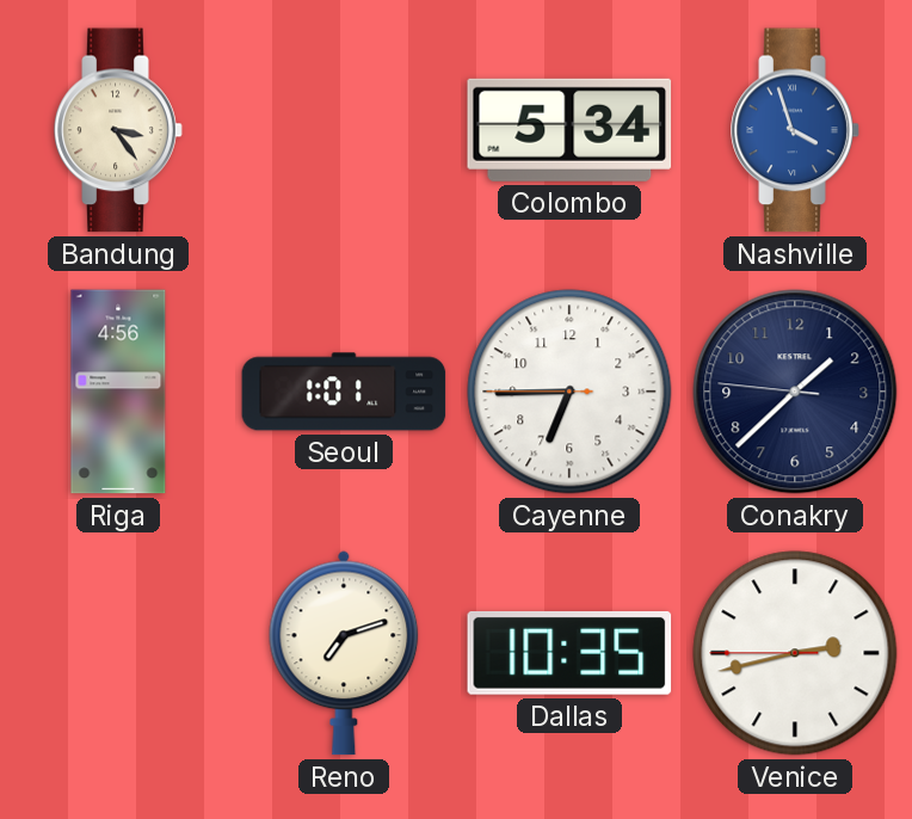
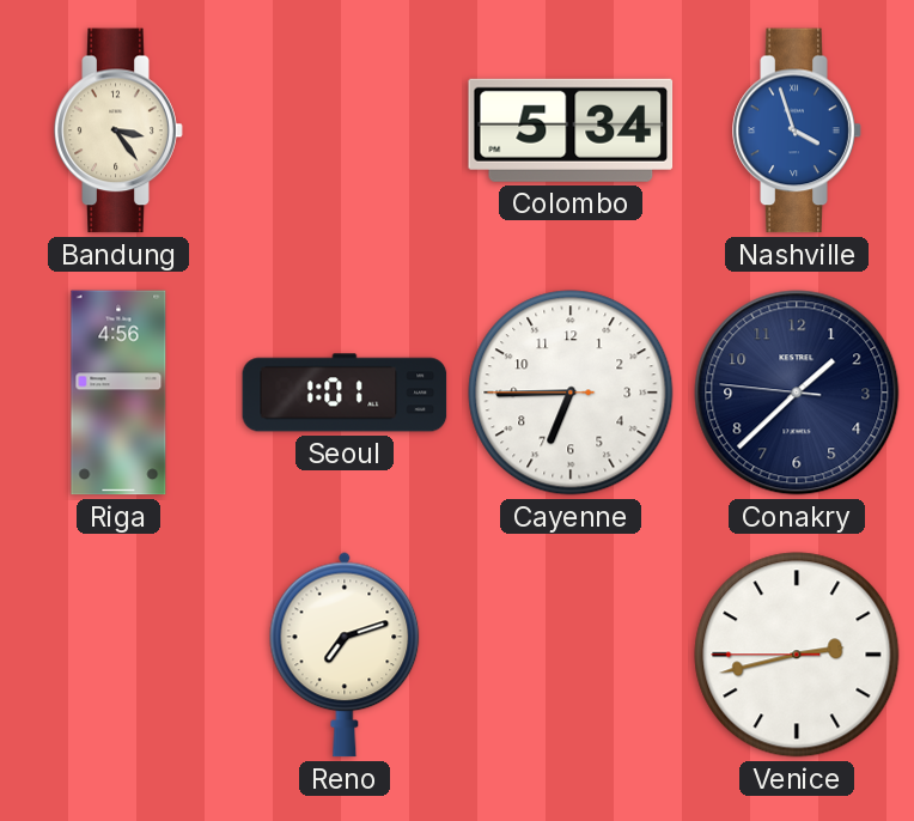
Dallas: 10:35 -> none
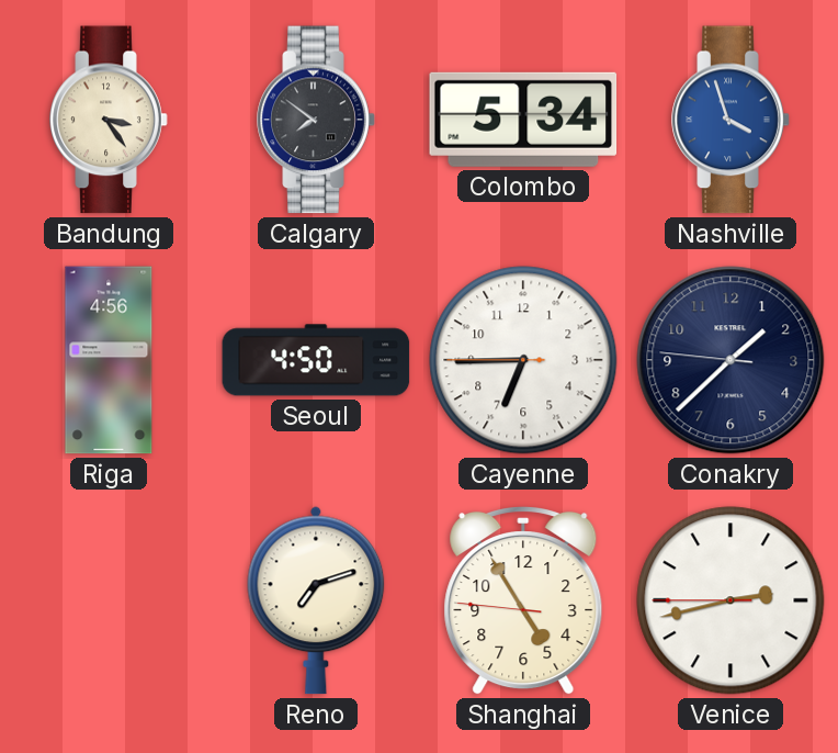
Calgary: none -> 7:51
Seoul: 1:01 -> 4:50
Shanghai: none -> 4:54
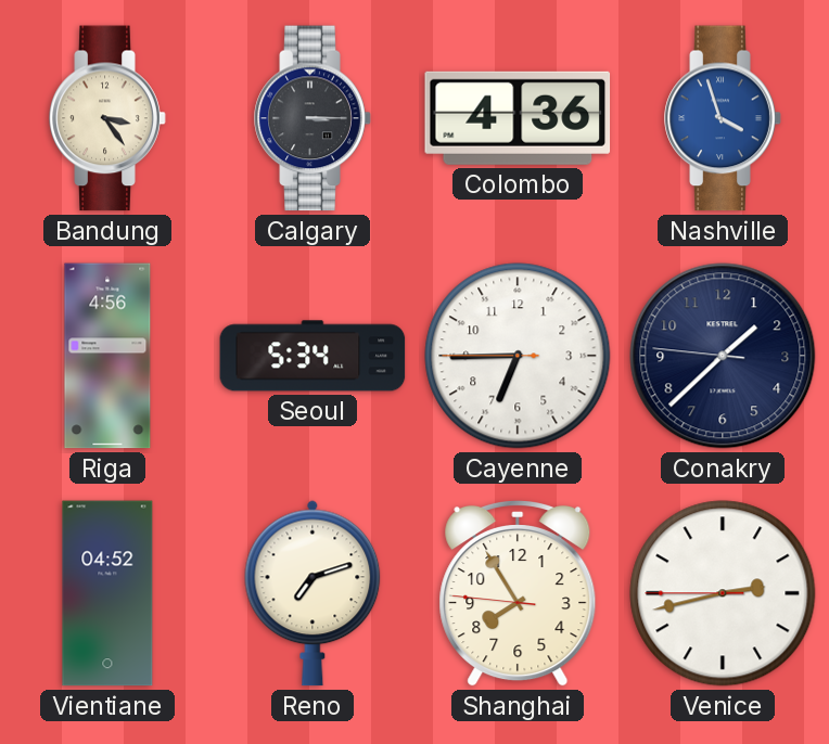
Calgary: 7:51 -> 3:15
Colombo: 5:34 -> 4:36
Seoul: 4:50 -> 5:34
Vientiane: none -> 04:52
Shanghai: 4:54 -> 7:54
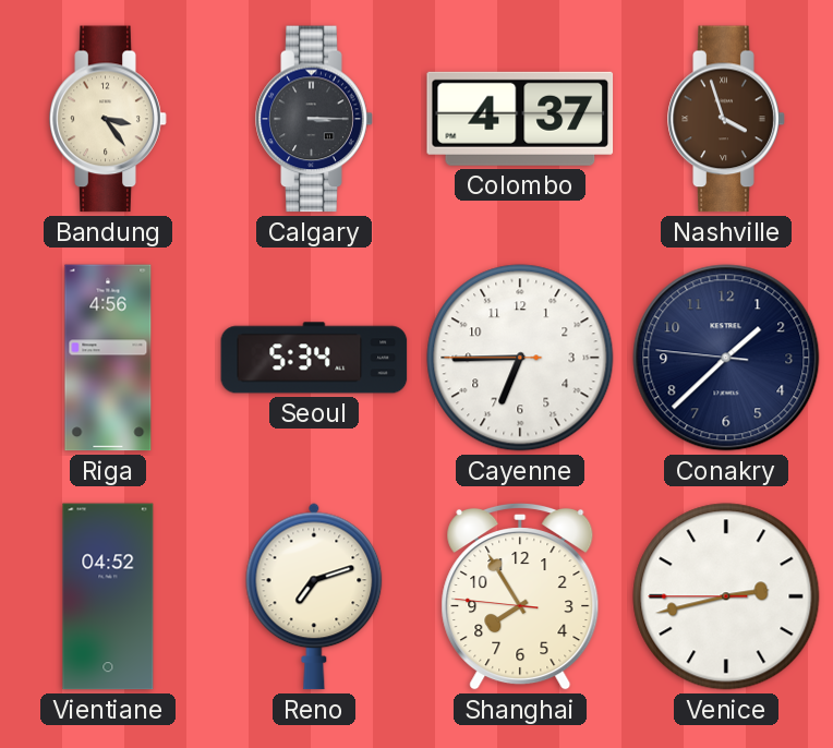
Colombo: 4:36 -> 4:37
Nashville dial: blue -> brown
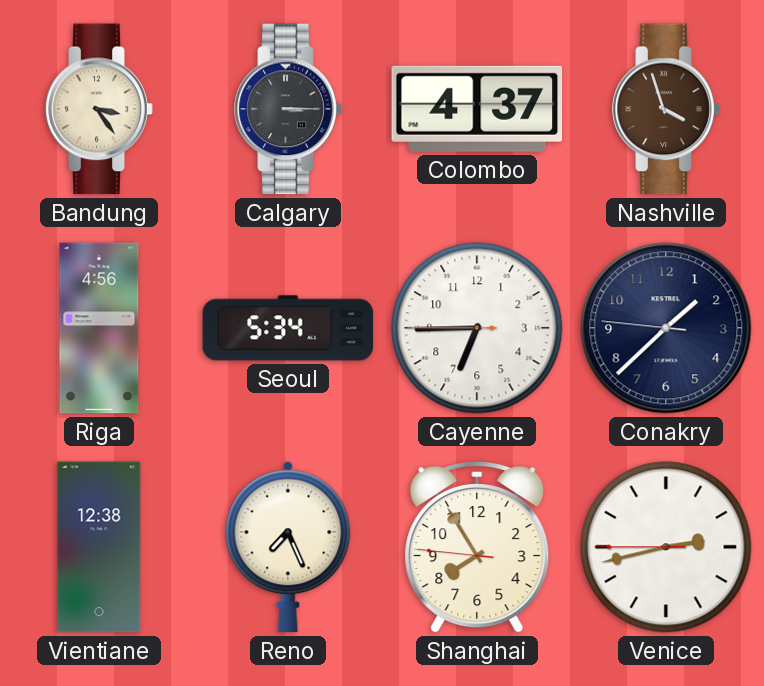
Vientiane: 04:52 -> 12:38
Reno: 7:12 -> 7:26
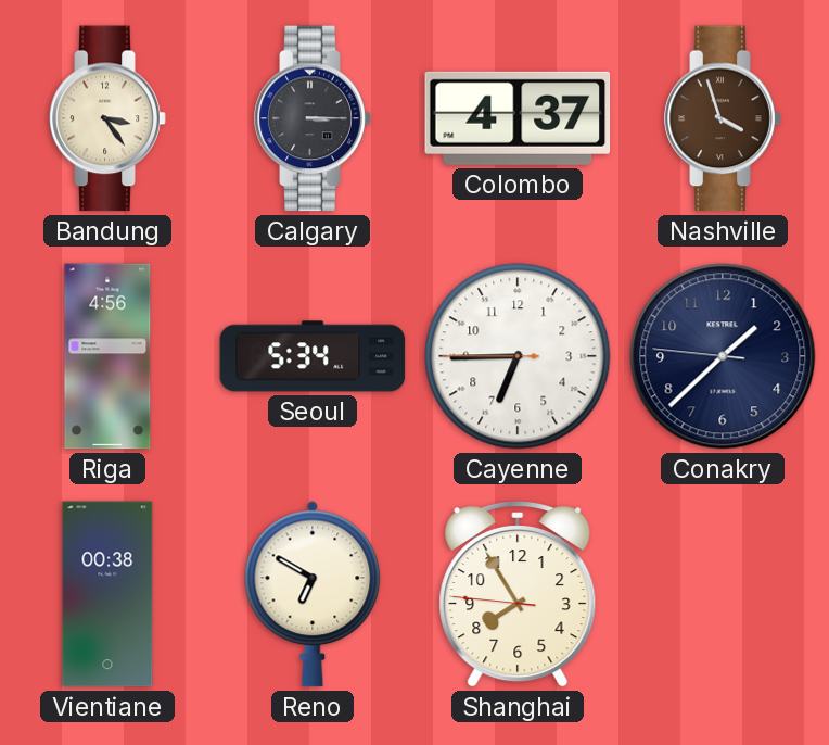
Vientiane: 12:38 -> 00:38
Reno: 7:26 -> 6:50
Venice: 2:42 -> none
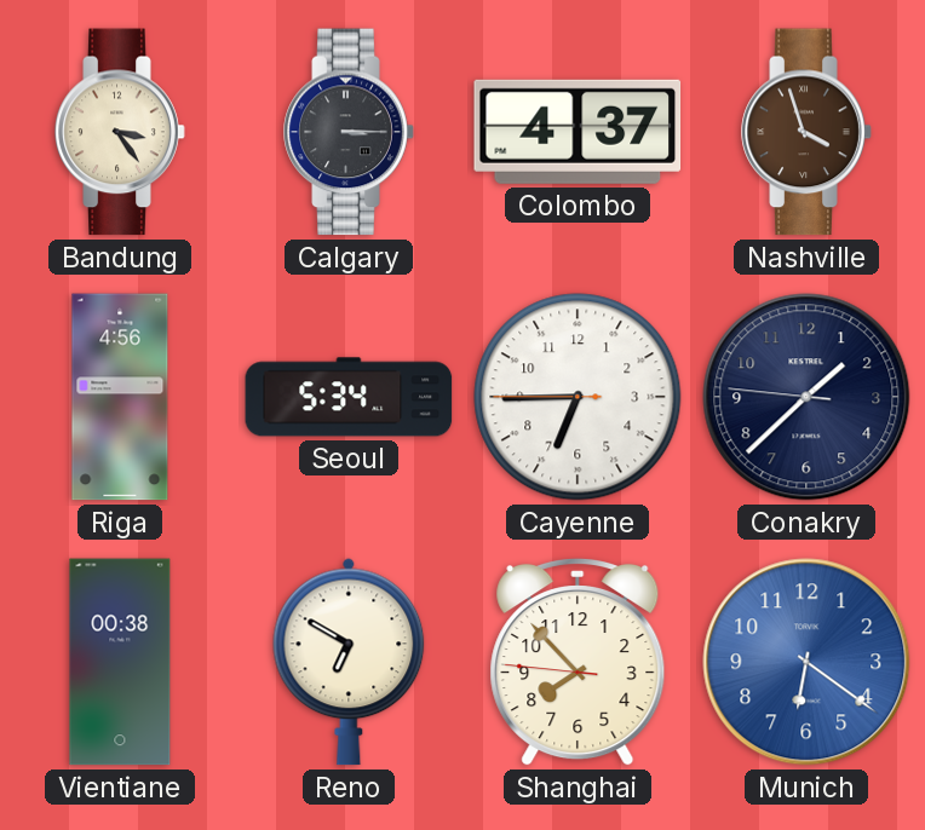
Shanghai: 7:54 -> 7:52
Munich: none -> 6:21
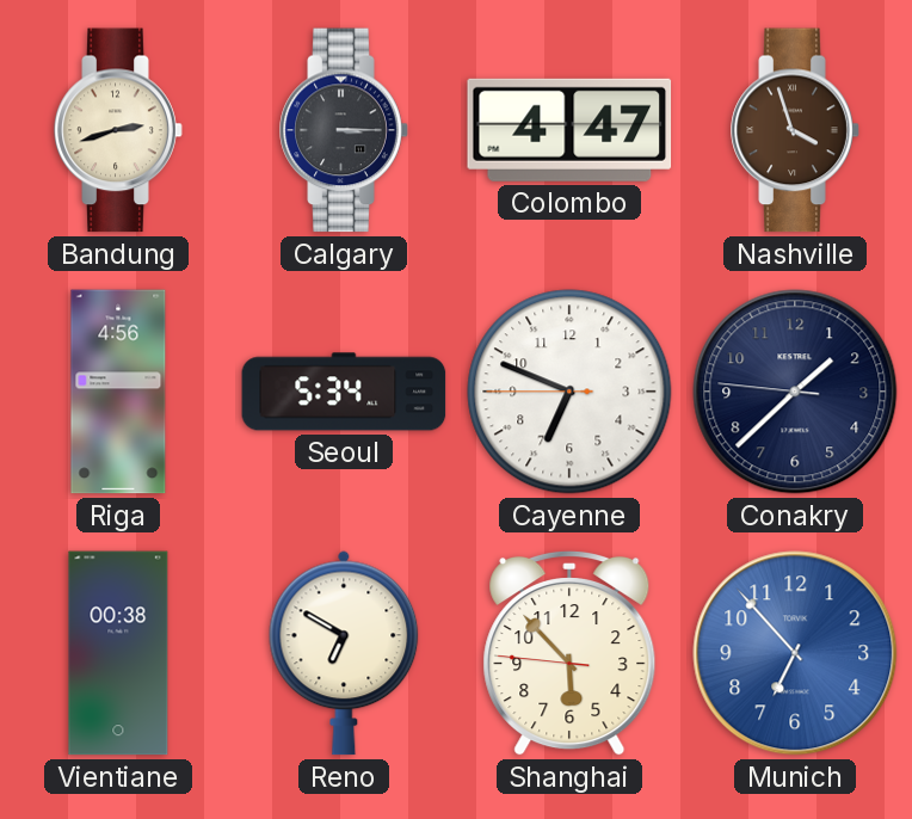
Bandung: 3:24 -> 2:42
Colombo: 4:37 -> 4:47
Cayenne: 6:44 -> 6:48
Shanghai: 7:52 -> 5:52
Munich: 6:21 -> 6:53
